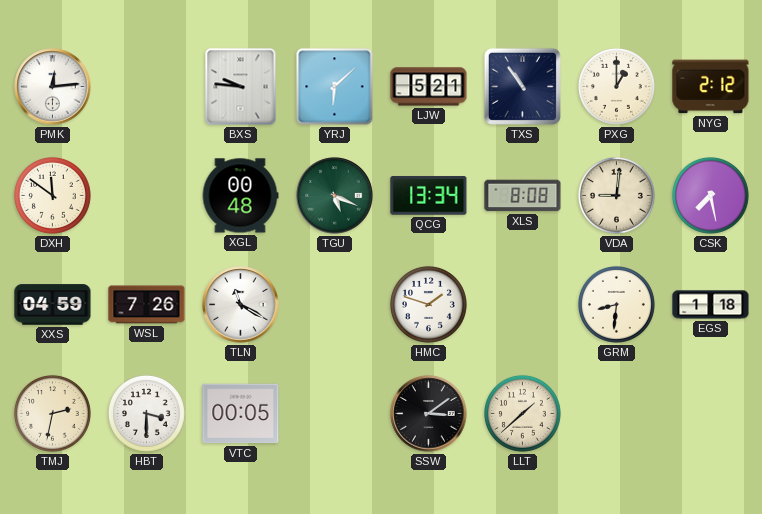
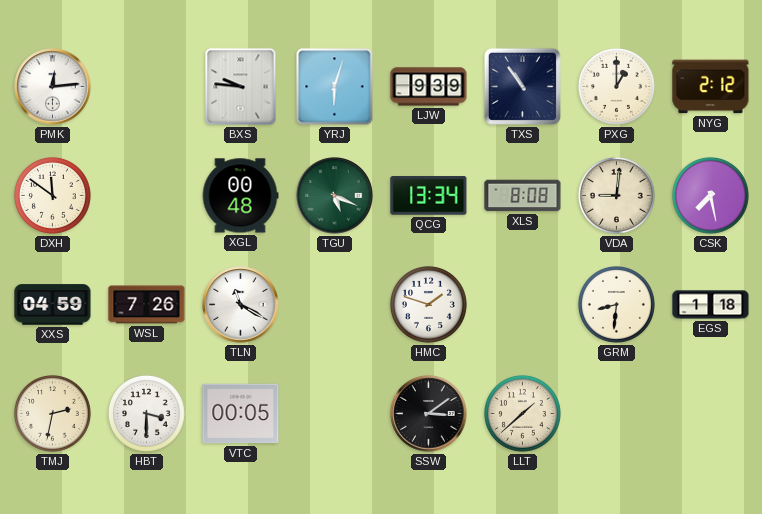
YRJ: 6:08 -> 6:03
LJW: 5:21 -> 9:39
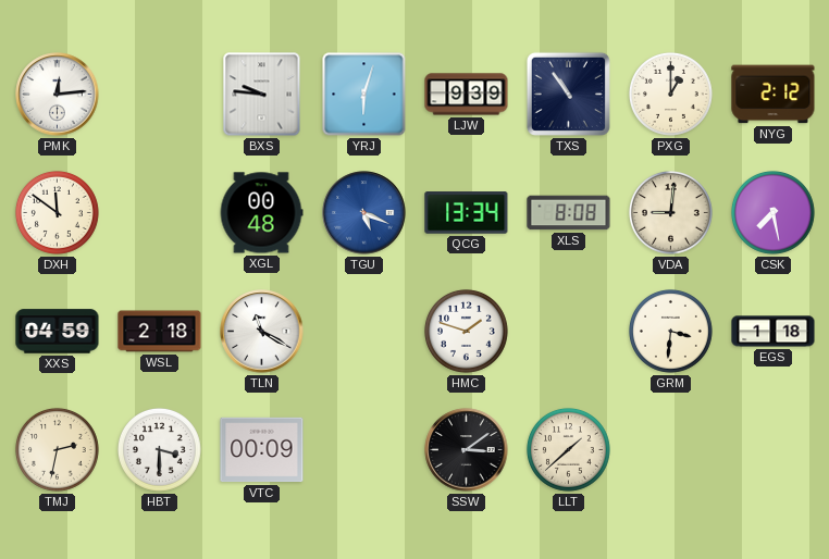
TGU dial: green -> blue
WSL: 7:26 -> 2:18
GRM: 8:31 -> 3:31
VTC: 00:05 -> 00:09
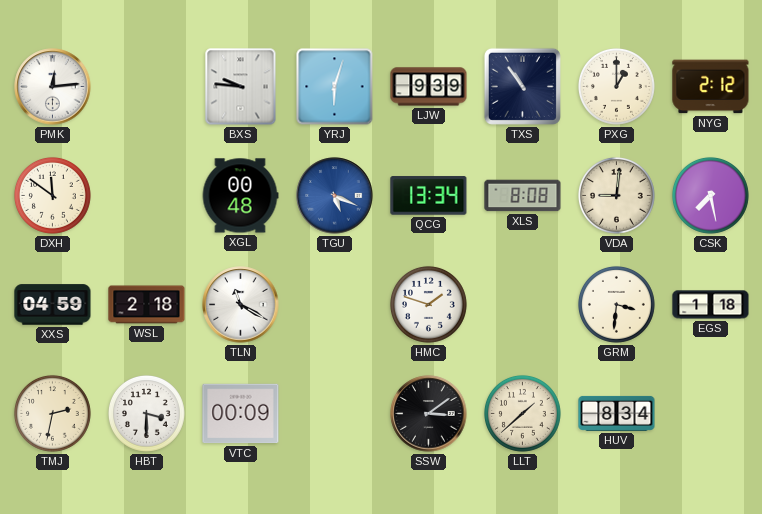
HUV: none -> 8:34
